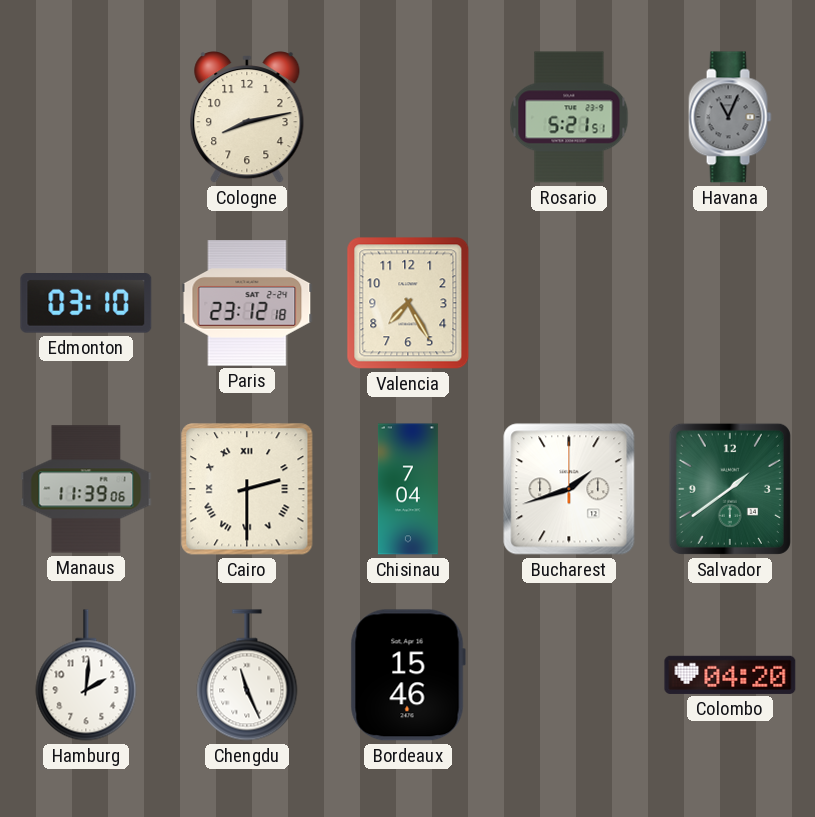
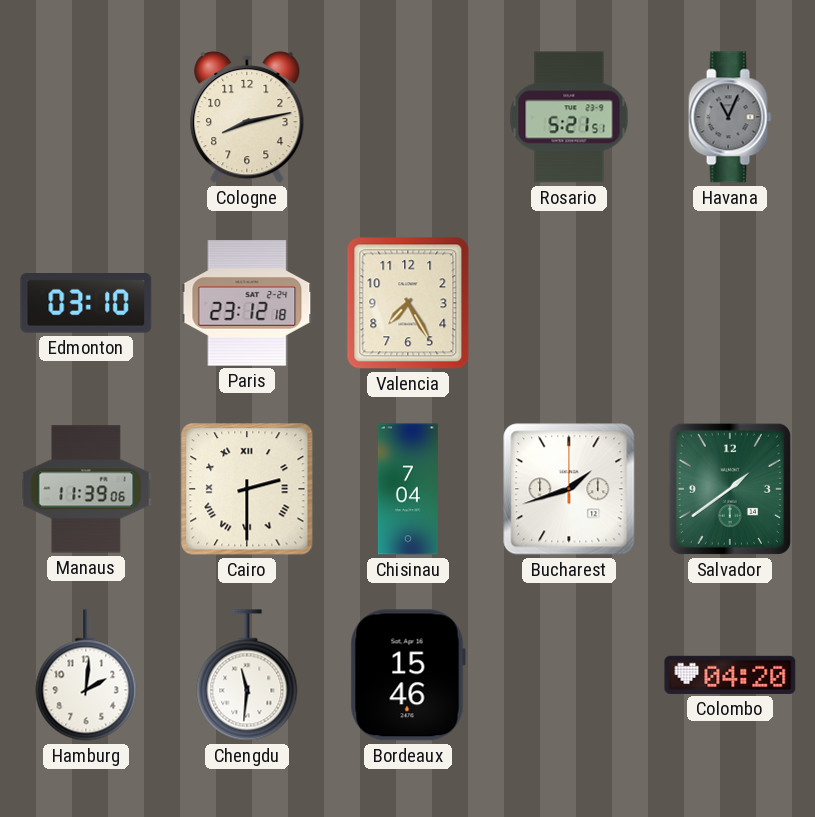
Chengdu: 11:26 -> 11:31
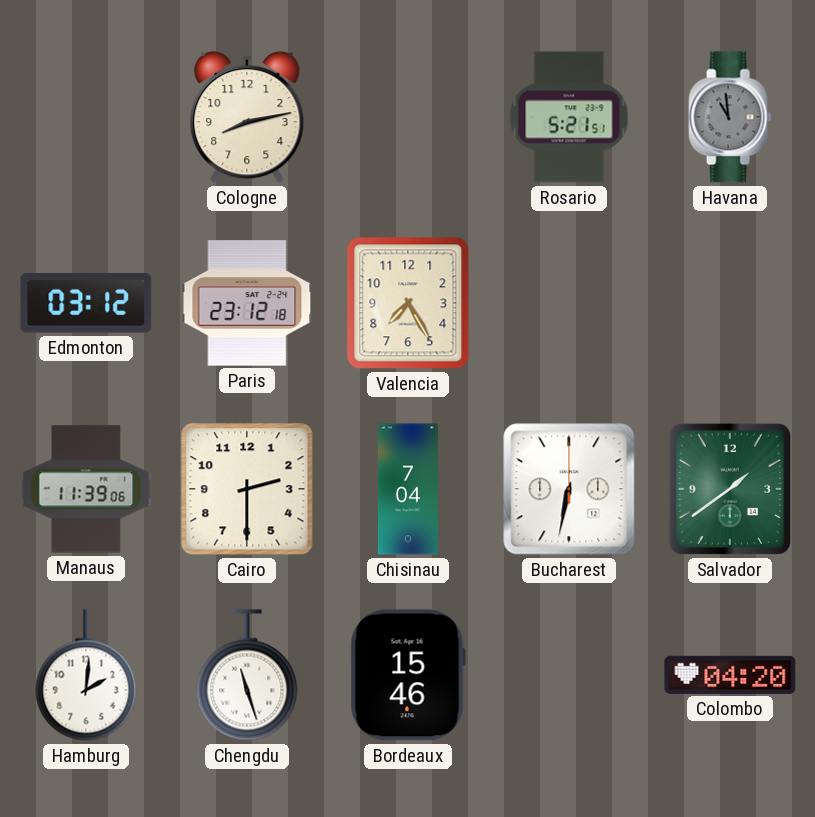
Havana: 11:04 -> 10:59
Edmonton: 03:10 -> 03:12
Cairo numerals: Roman -> Arabic
Bucharest: 1:42 -> 6:32
Chengdu: 11:31 -> 11:27
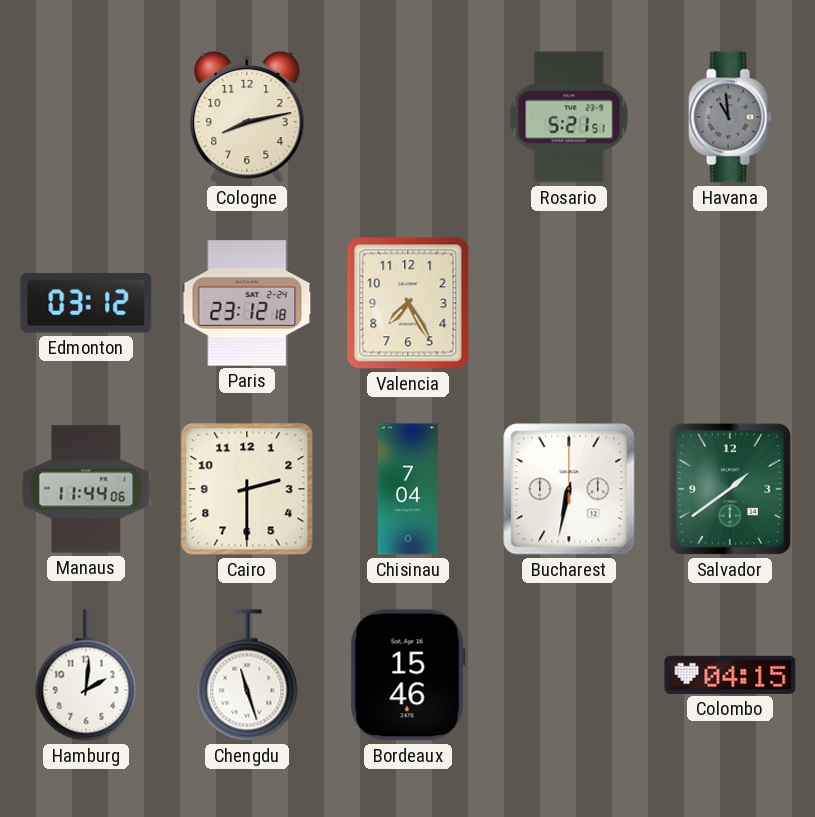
Manaus: 11:39 -> 11:44
Colombo: 04:20 -> 04:15
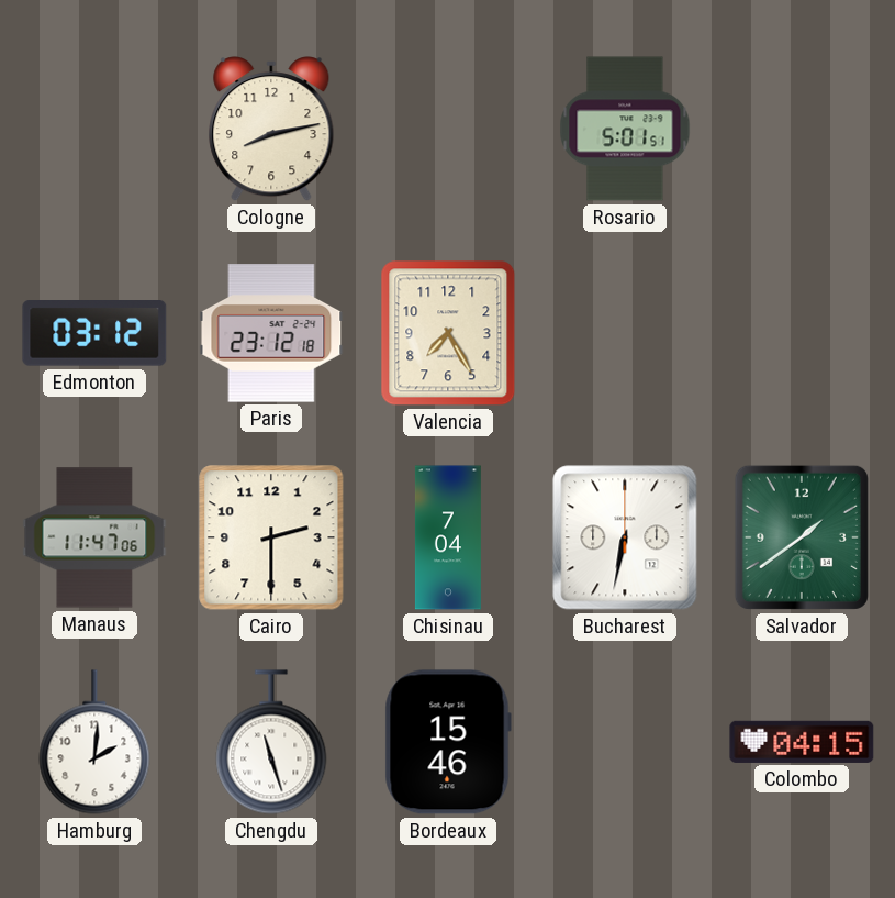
Rosario: 5:21 -> 5:01
Havana: 10:59 -> none
Manaus: 11:44 -> 11:47
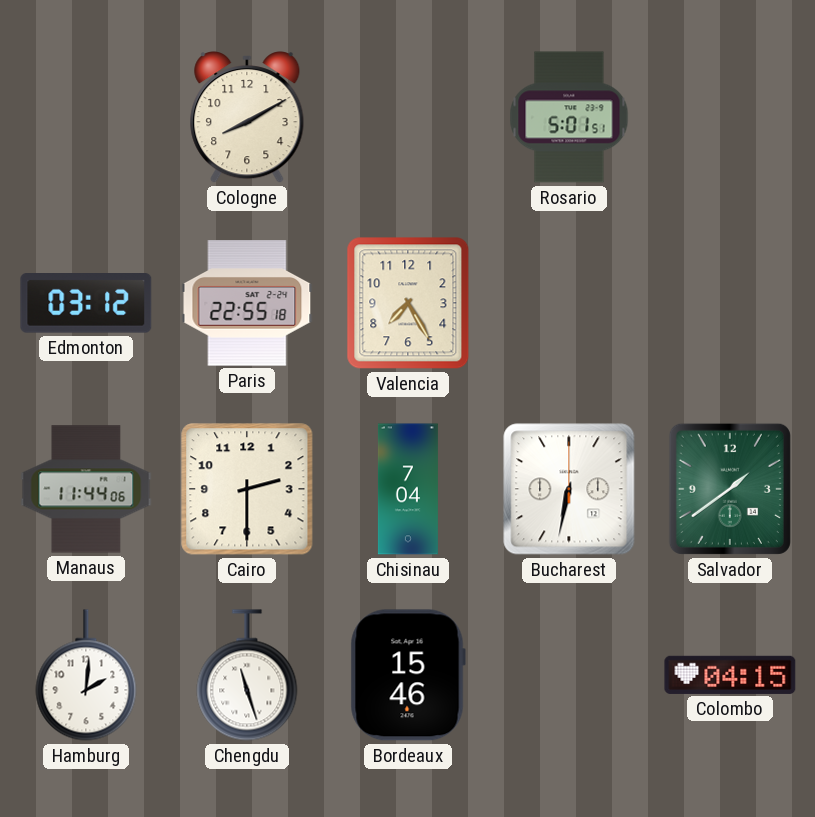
Cologne: 8:13 -> 8:10
Paris: 23:12 -> 22:55
Manaus: 11:47 -> 11:44
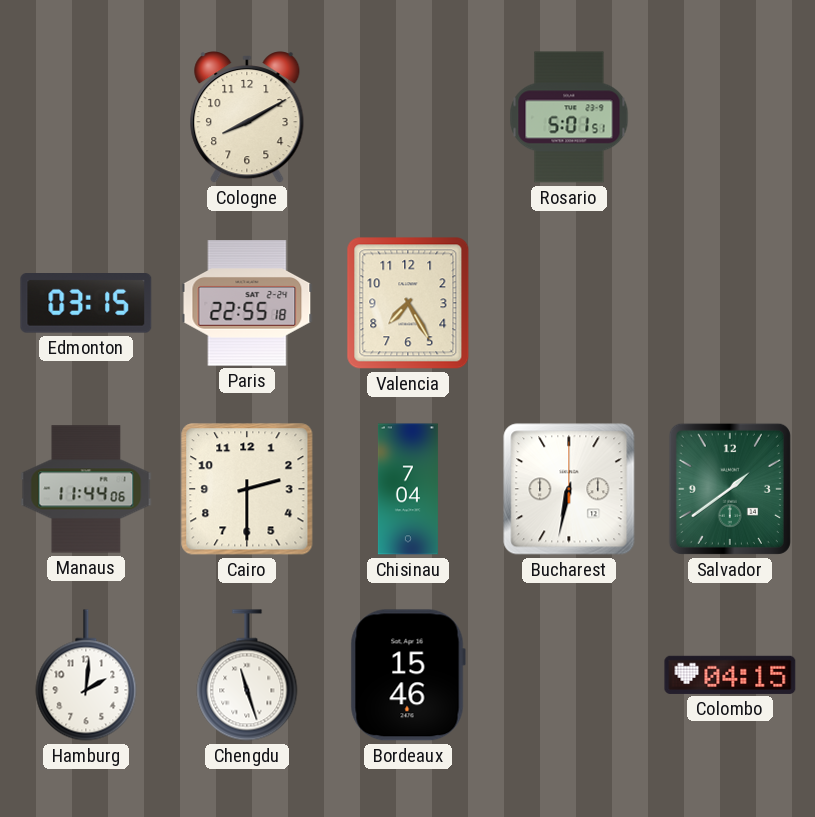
Edmonton: 03:12 -> 03:15
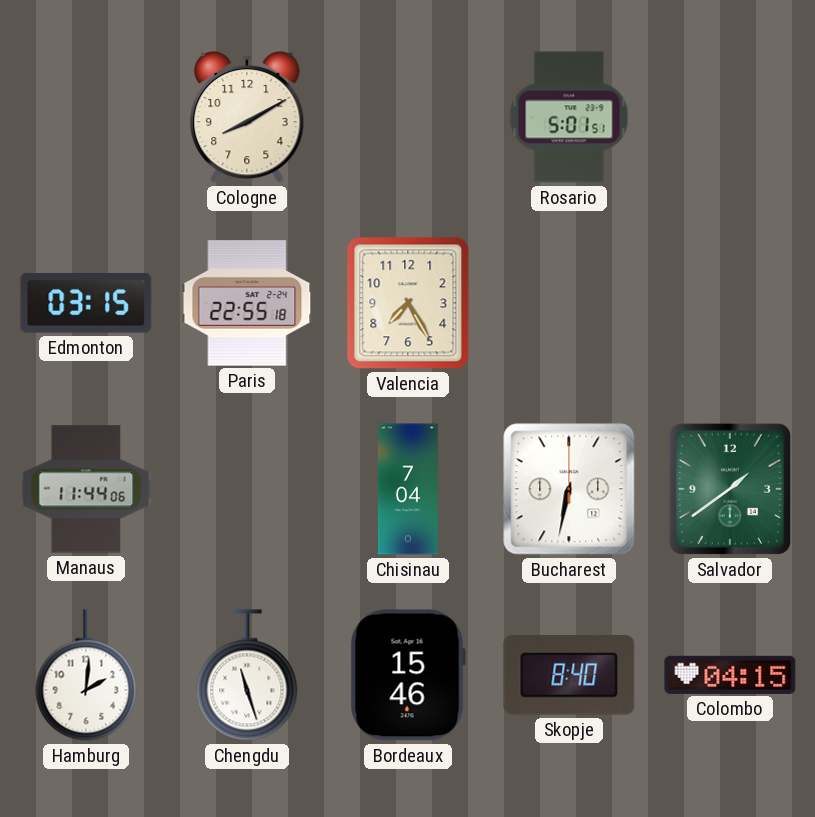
Cairo: 2:30 -> none
Skopje: none -> 8:40
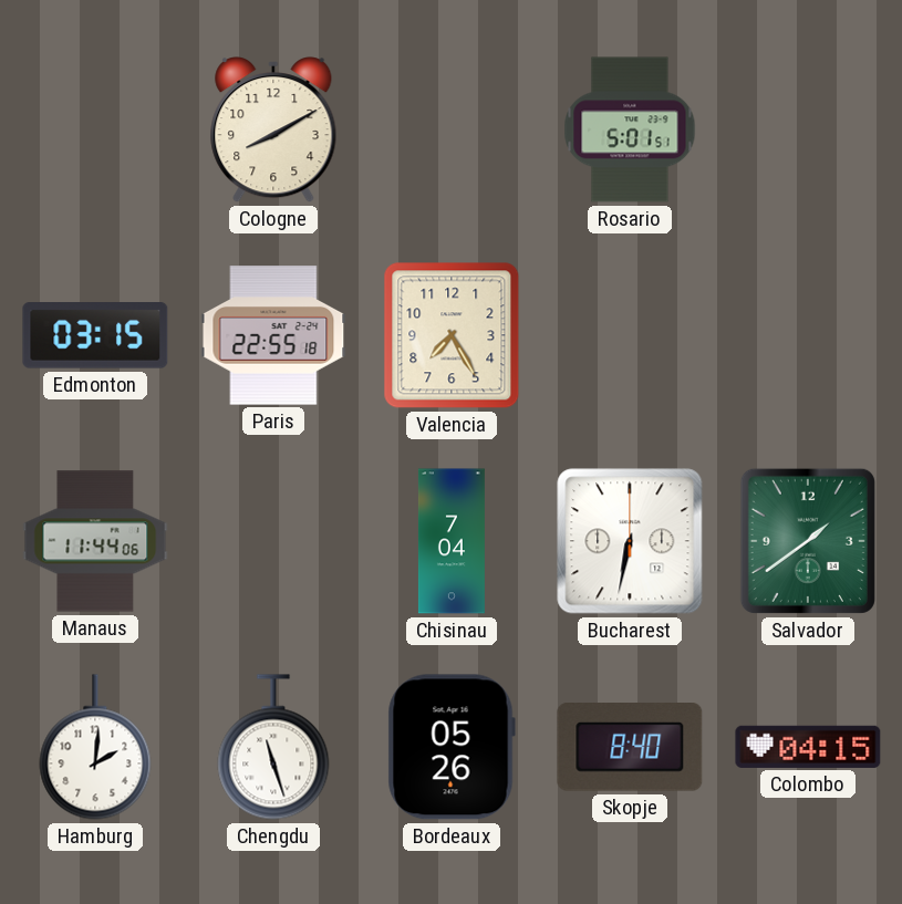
Bordeaux: 15:46 -> 05:26
